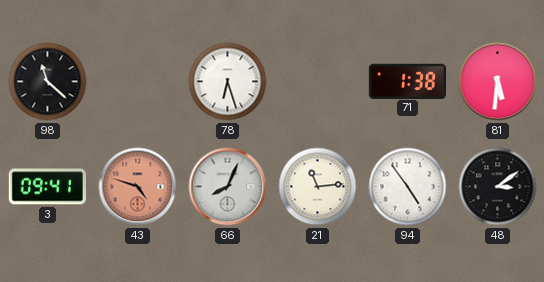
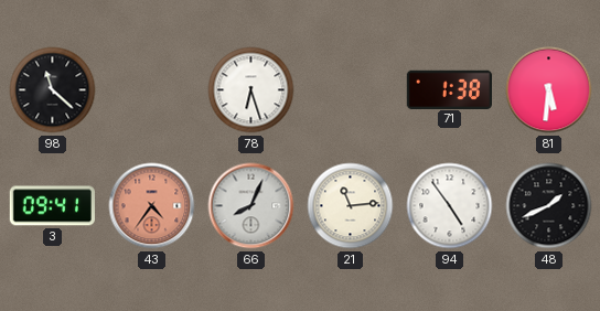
43: 4:48 -> 4:36
48: 3:09 -> 1:41
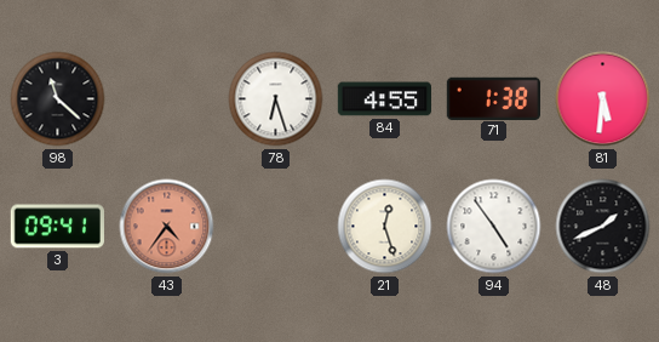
84: none -> 4:55
66: 8:04 -> none
21: 11:14 -> 12:27
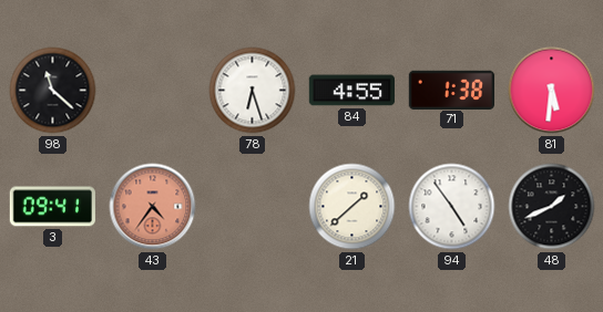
21: 12:27 -> 1:38
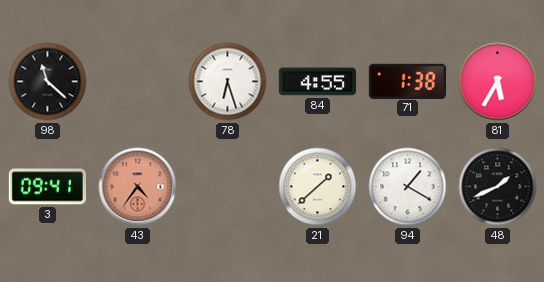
81: 5:31 -> 5:35
94: 4:54 -> 1:20
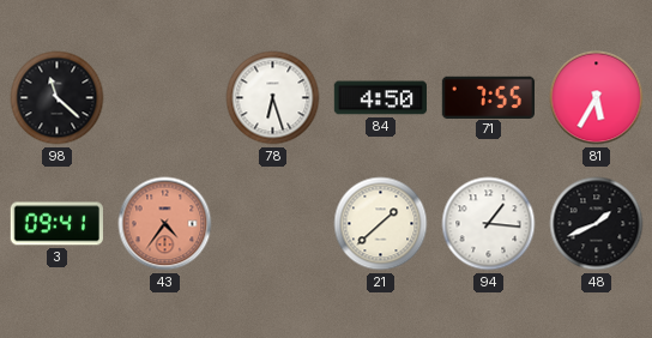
84: 4:55 -> 4:50
71: 1:38 -> 7:55
94: 1:20 -> 1:16
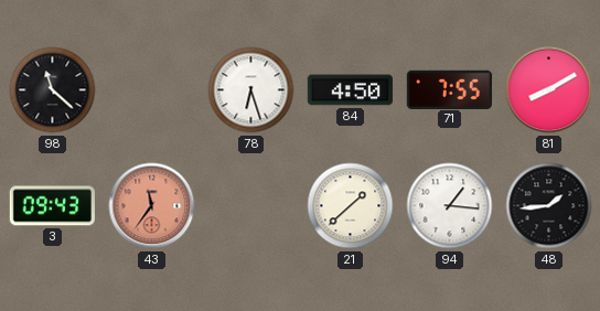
81: 5:35 -> 8:10
3: 09:41 -> 09:43
43: 4:36 -> 11:36
48: 1:41 -> 1:44
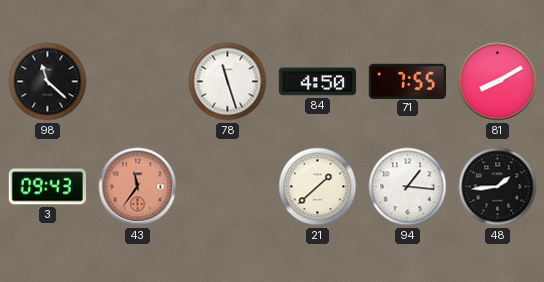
78: 6:27 -> 11:27
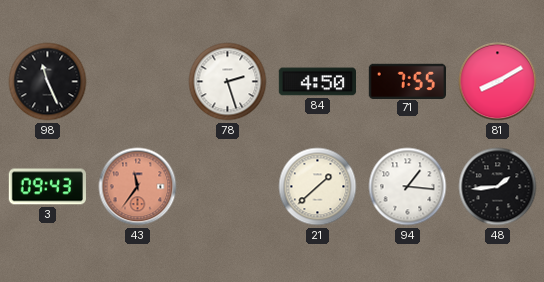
98: 11:22 -> 11:26
78: 11:27 -> 2:27
